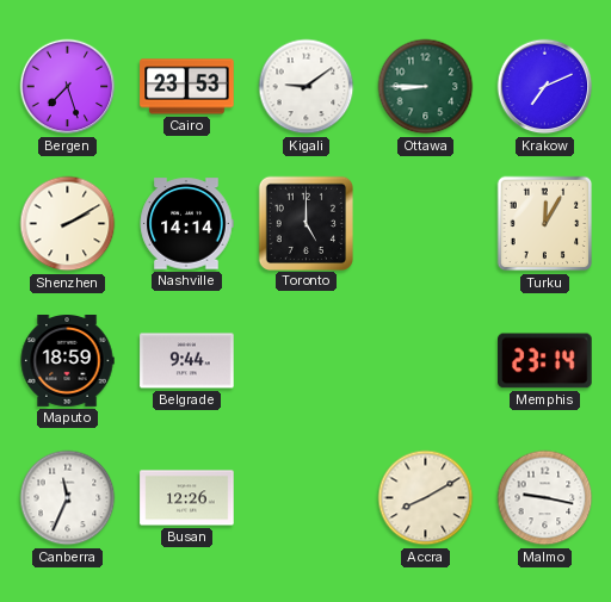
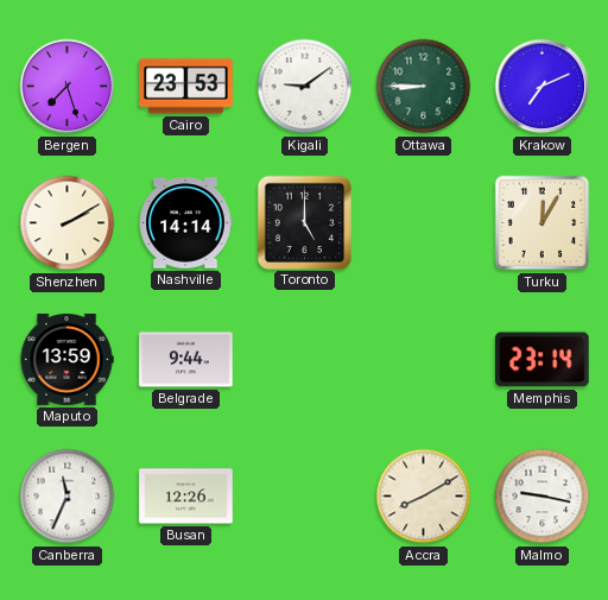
Maputo: 18:59 -> 13:59
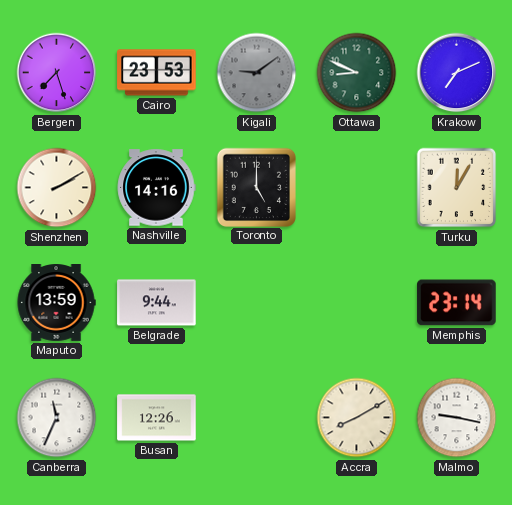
Kigali dial: white -> grey
Ottawa: 8:45 -> 8:49
Nashville: 14:14 -> 14:16
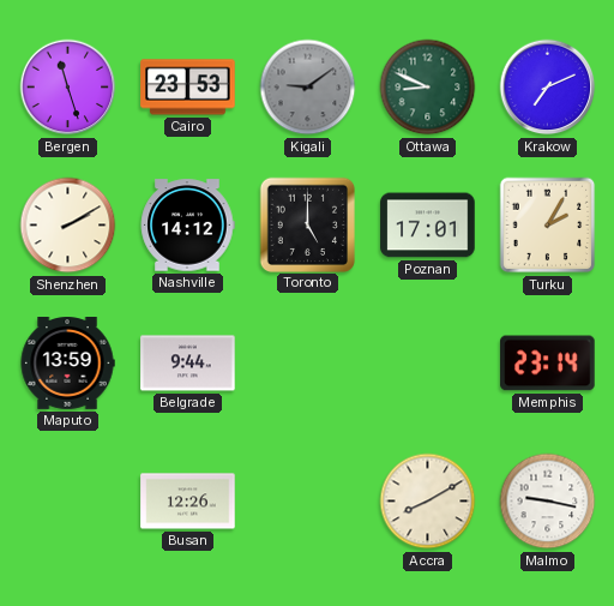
Bergen: 7:27 -> 11:27
Nashville: 14:16 -> 14:12
Poznan: none -> 17:01
Turku: 12:05 -> 2:05
Canberra: 11:34 -> none
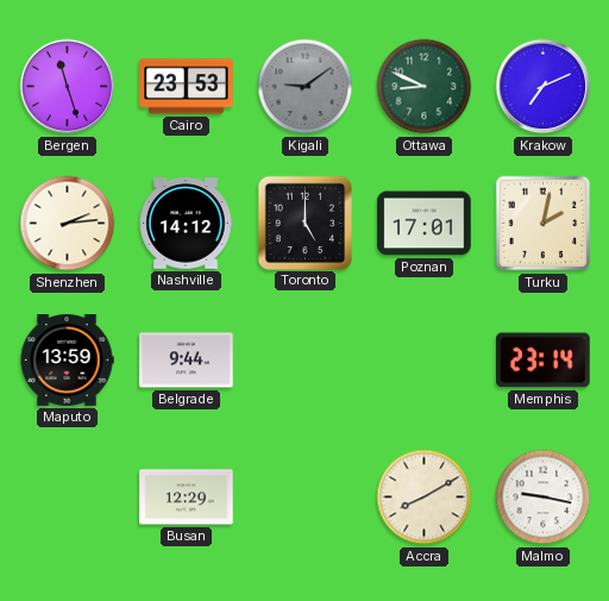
Shenzhen: 2:10 -> 2:14
Turku: 2:05 -> 2:02
Busan: 12:26 -> 12:29
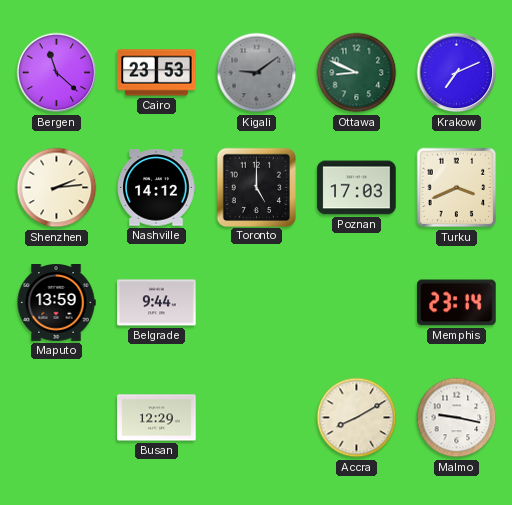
Bergen: 11:27 -> 11:22
Poznan: 17:01 -> 17:03
Turku: 2:02 -> 3:41
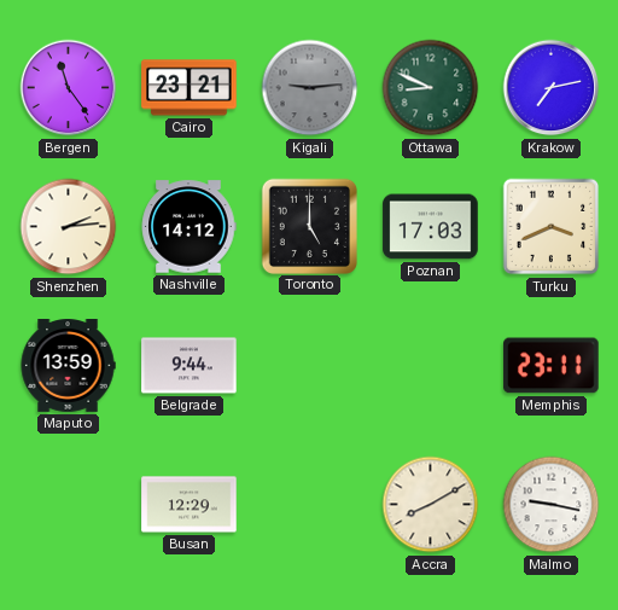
Bergen: 11:22 -> 11:24
Cairo: 23:53 -> 23:21
Kigali: 9:09 -> 9:14
Krakow: 7:11 -> 7:13
Memphis: 23:14 -> 23:11
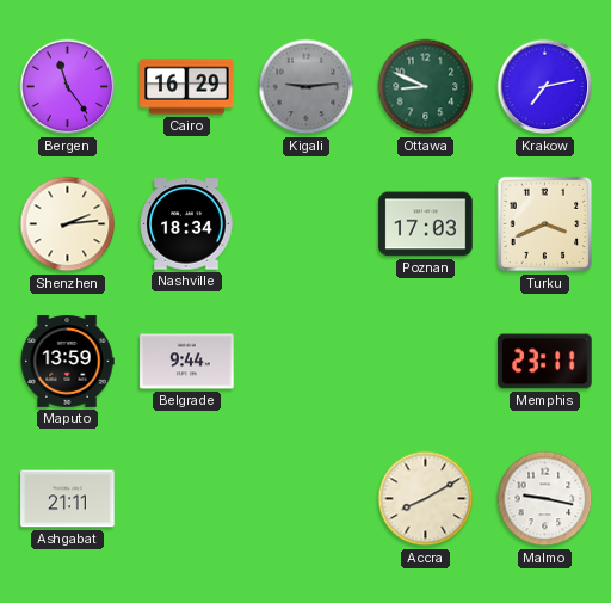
Cairo: 23:21 -> 16:29
Nashville: 14:12 -> 18:34
Toronto: 5:00 -> none
Ashgabat: none -> 21:11
Busan: 12:29 -> none
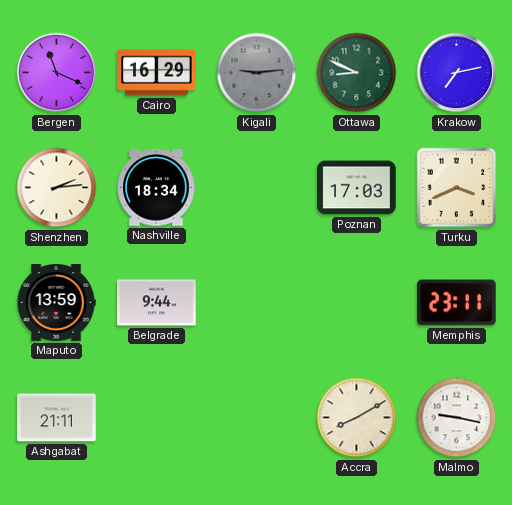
Bergen: 11:24 -> 11:19
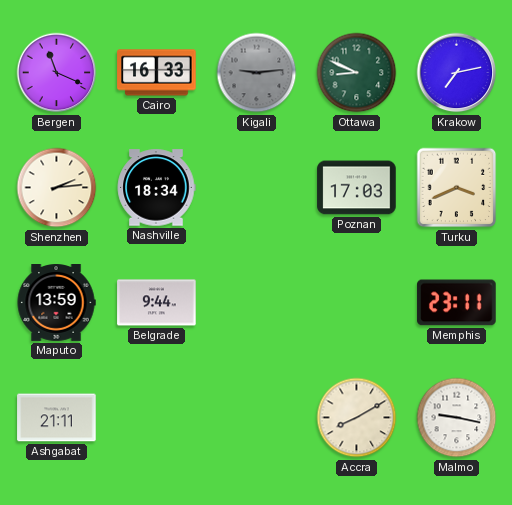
Cairo: 16:29 -> 16:33
